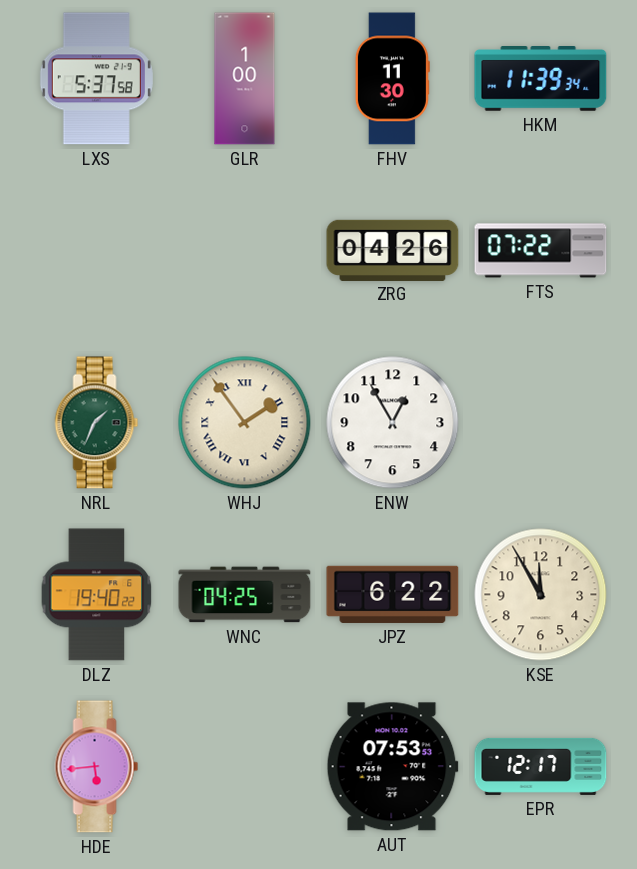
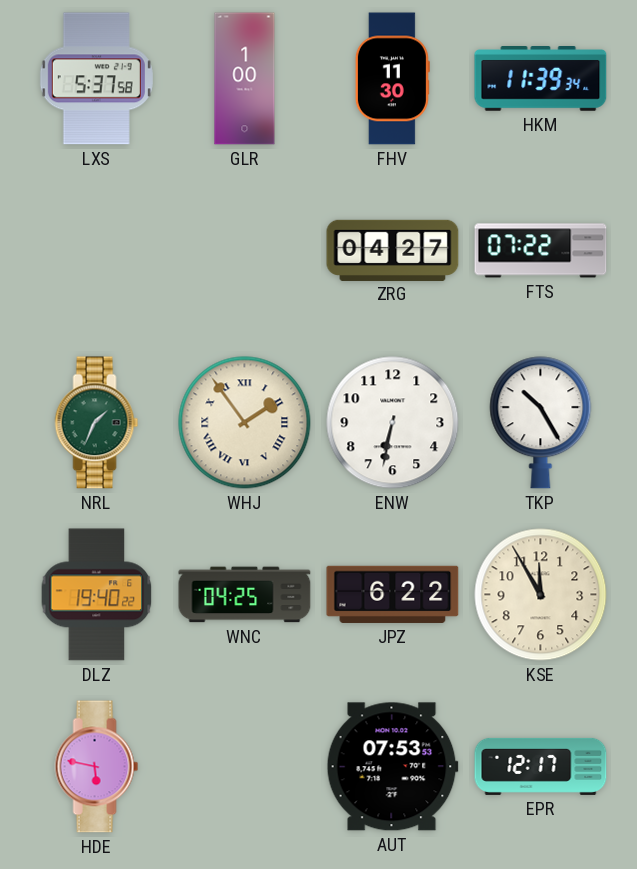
ZRG: 04:26 -> 04:27
ENW: 12:55 -> 6:32
TKP: none -> 10:25
HDE: 5:44 -> 5:47
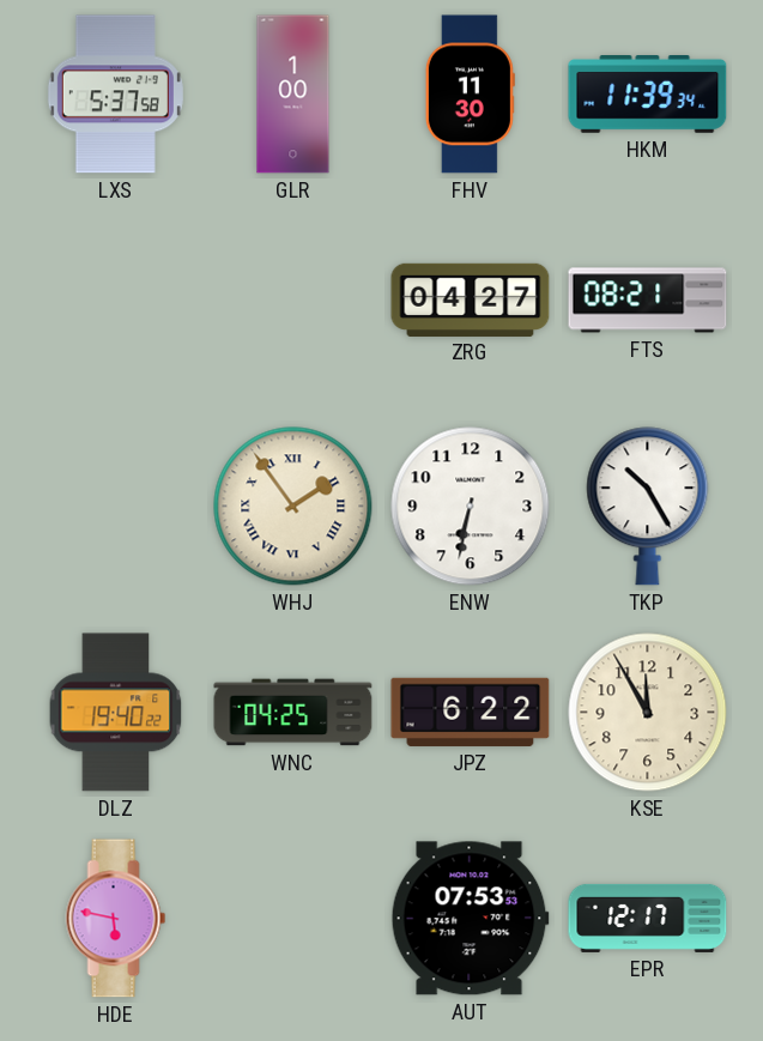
FTS: 07:22 -> 08:21
NRL: 1:34 -> none
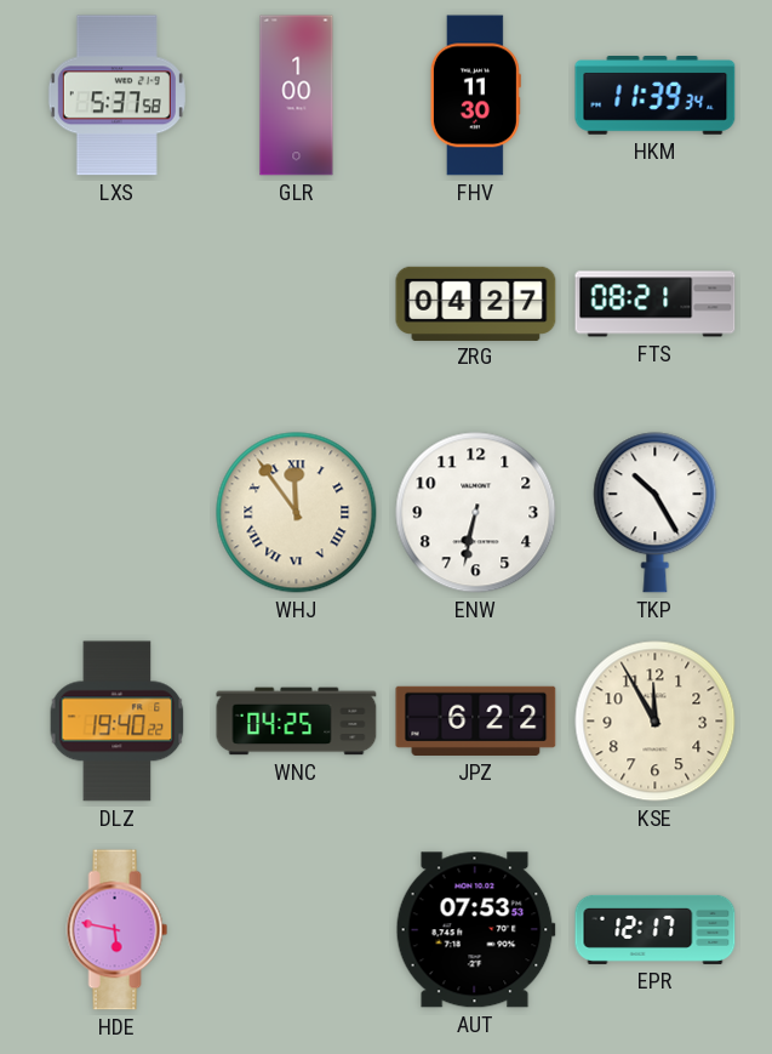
WHJ: 1:54 -> 11:54
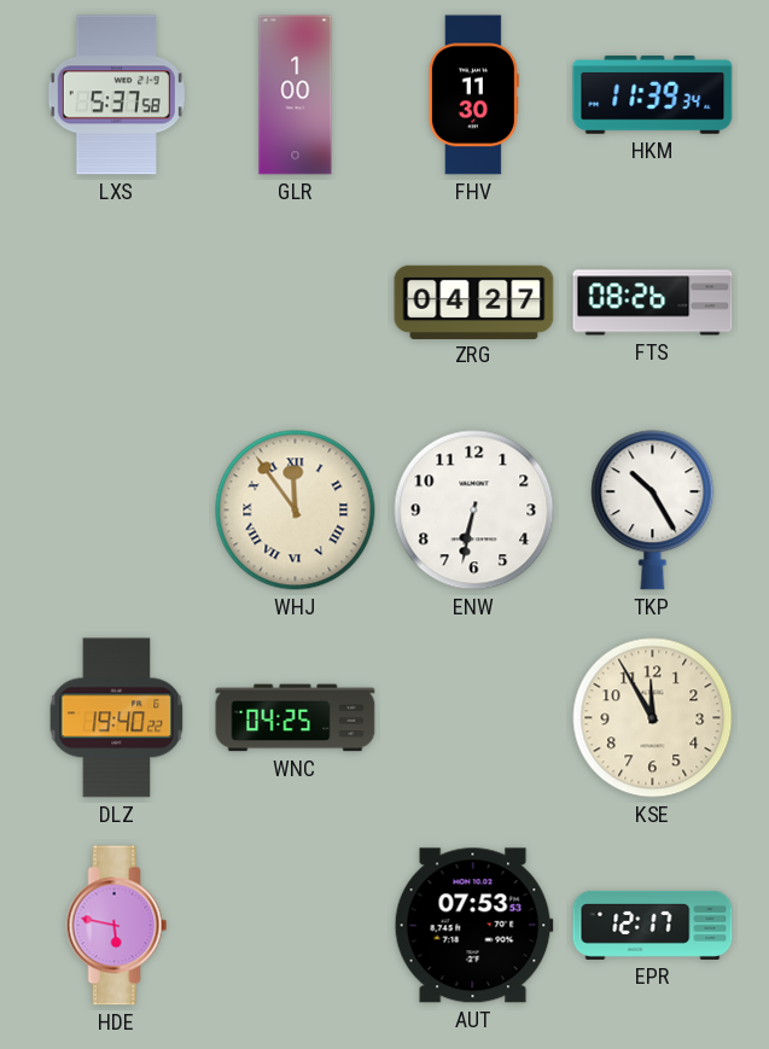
FTS: 08:21 -> 08:26
JPZ: 6:22 -> none
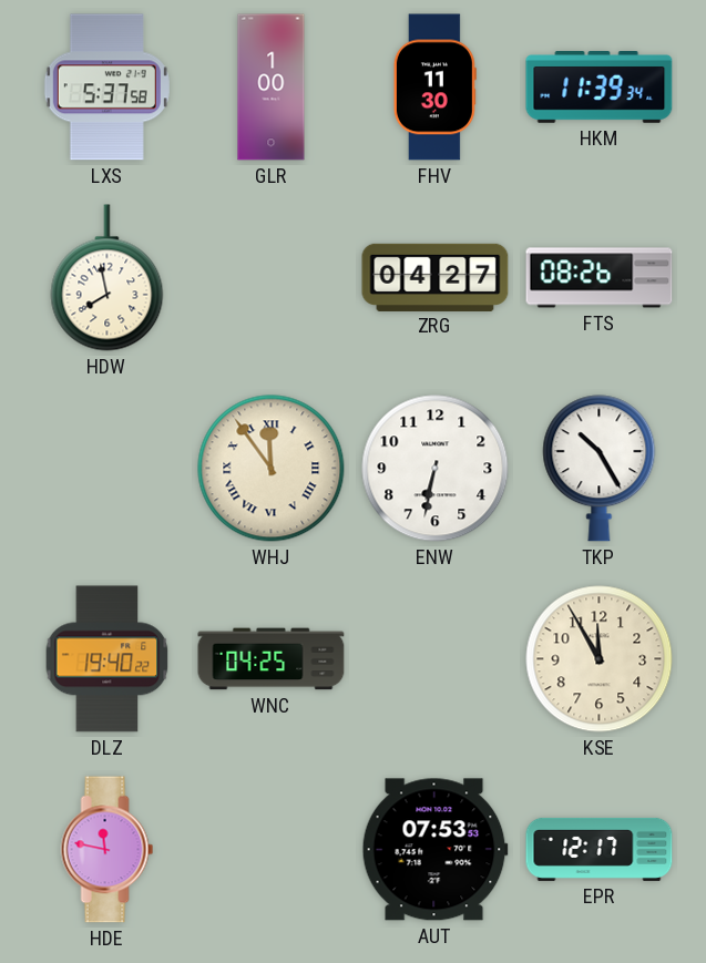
HDW: none -> 7:58
HDE: 5:47 -> 11:47
